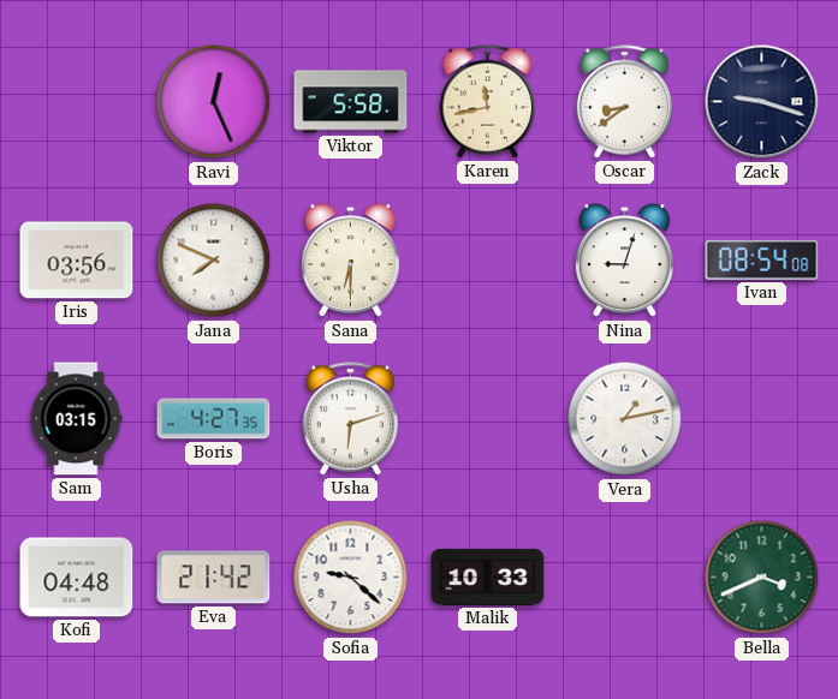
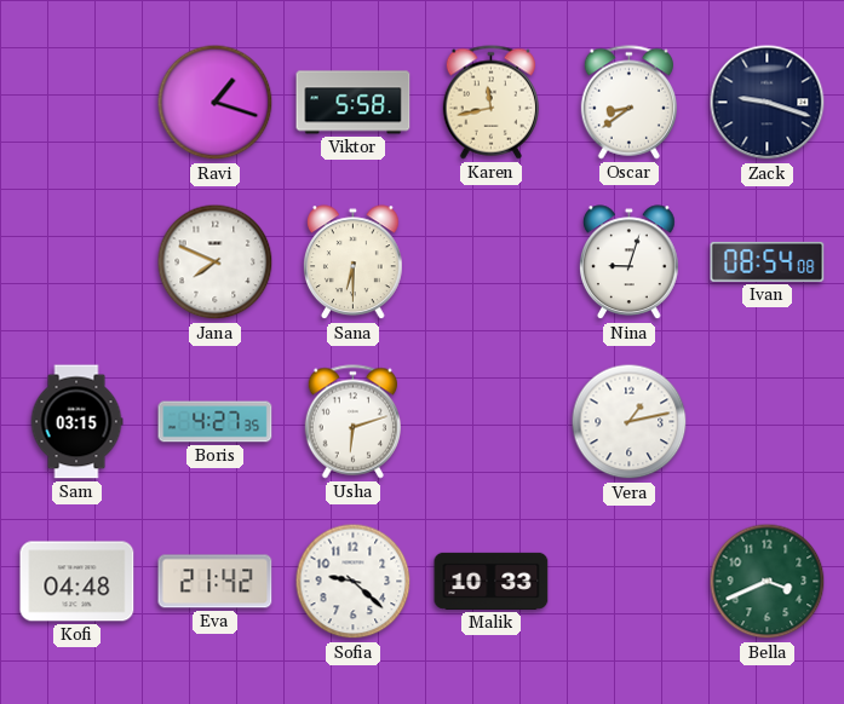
Ravi: 12:26 -> 1:18
Iris: 03:56 -> none
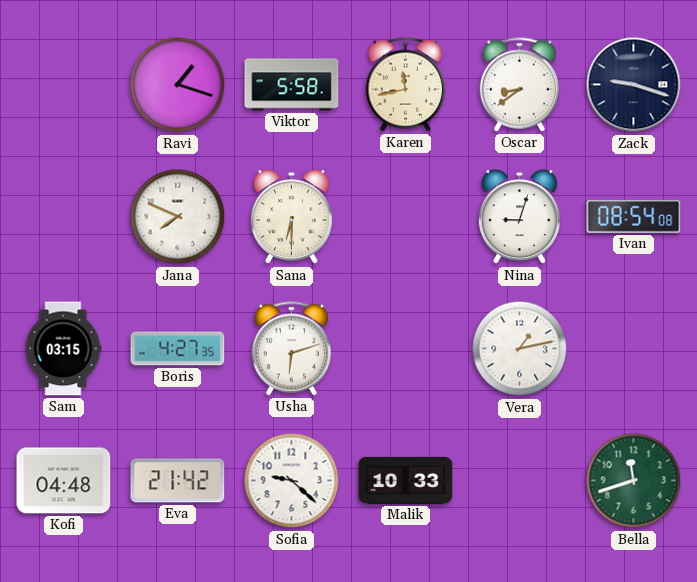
Bella: 3:41 -> 11:42
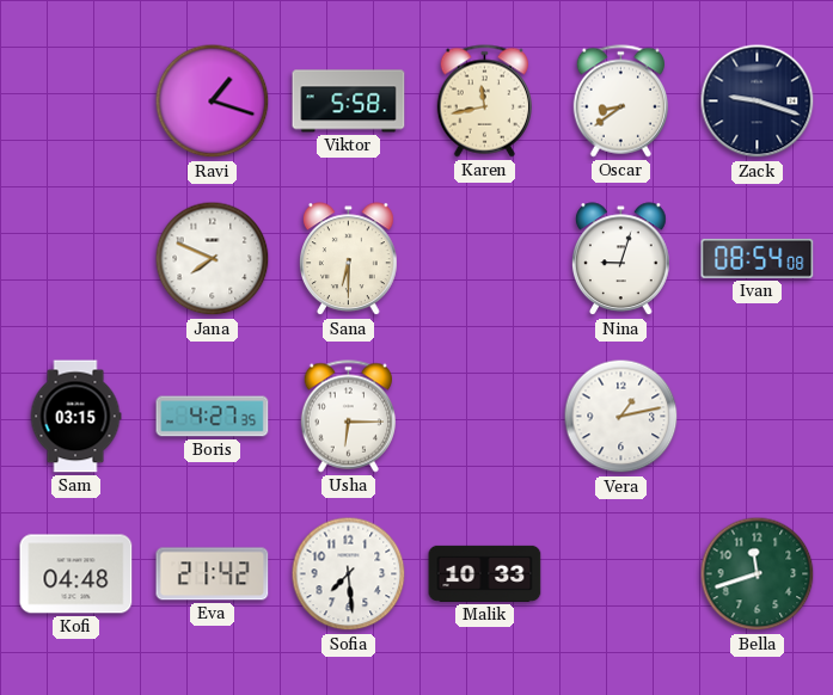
Usha: 6:12 -> 6:15
Sofia: 9:22 -> 7:29
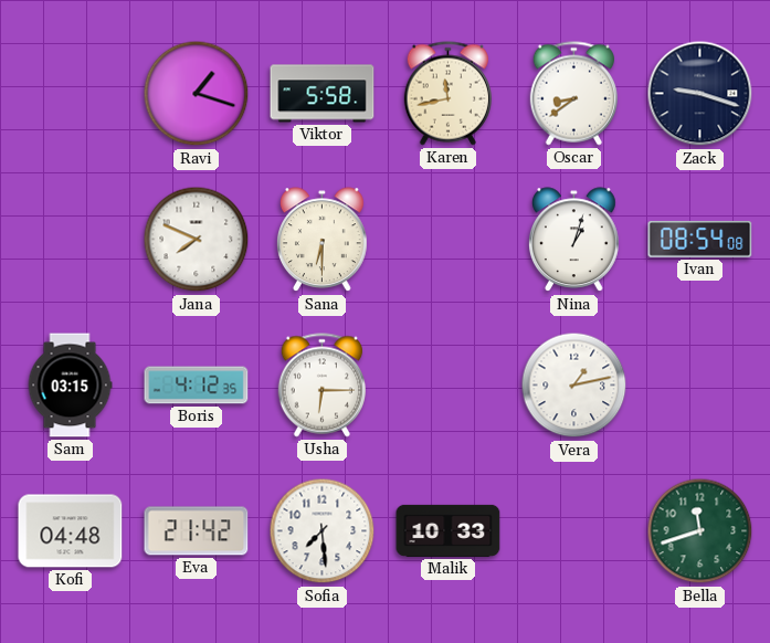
Nina: 9:03 -> 1:03
Boris: 4:27 -> 4:12
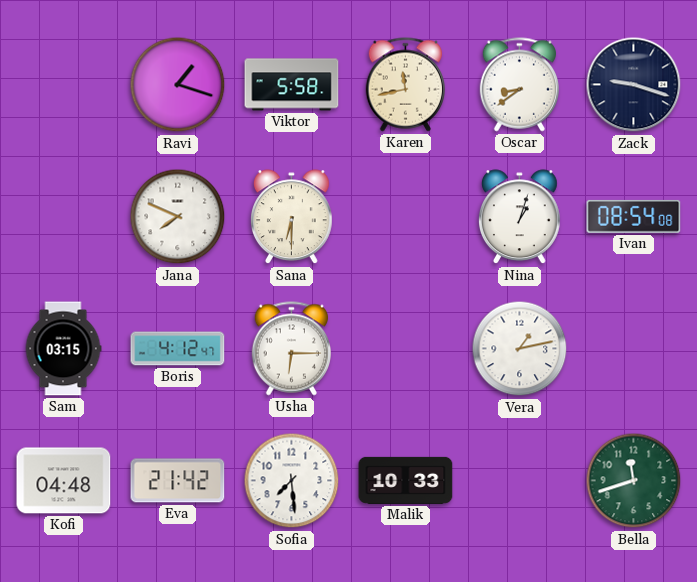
Boris: 4:12:35 -> 4:12:47
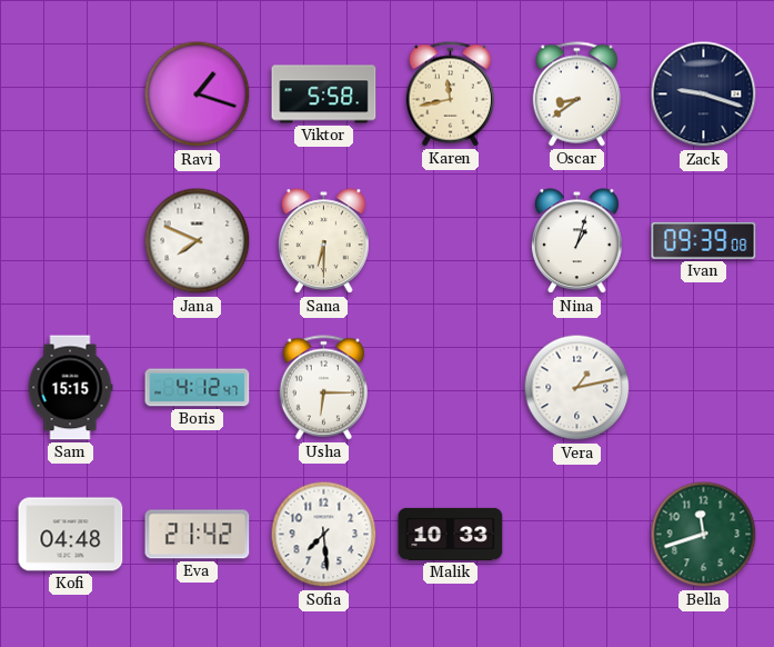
Ivan: 08:54 -> 09:39
Sam: 03:15 -> 15:15
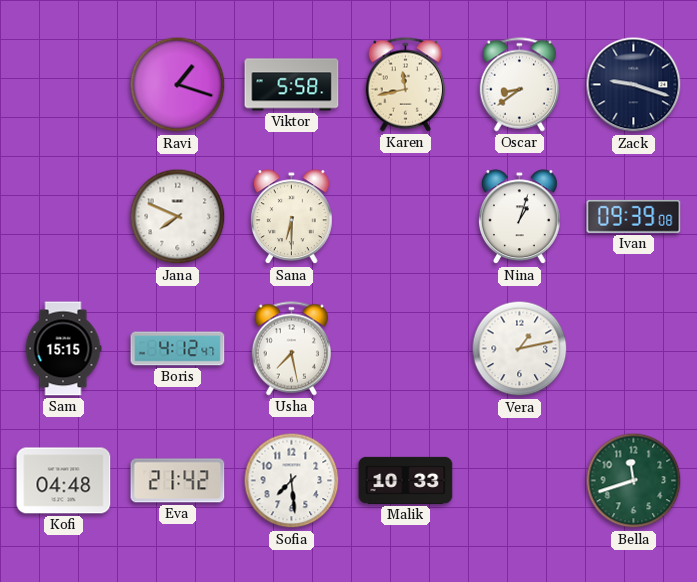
Usha: 6:15 -> 7:28
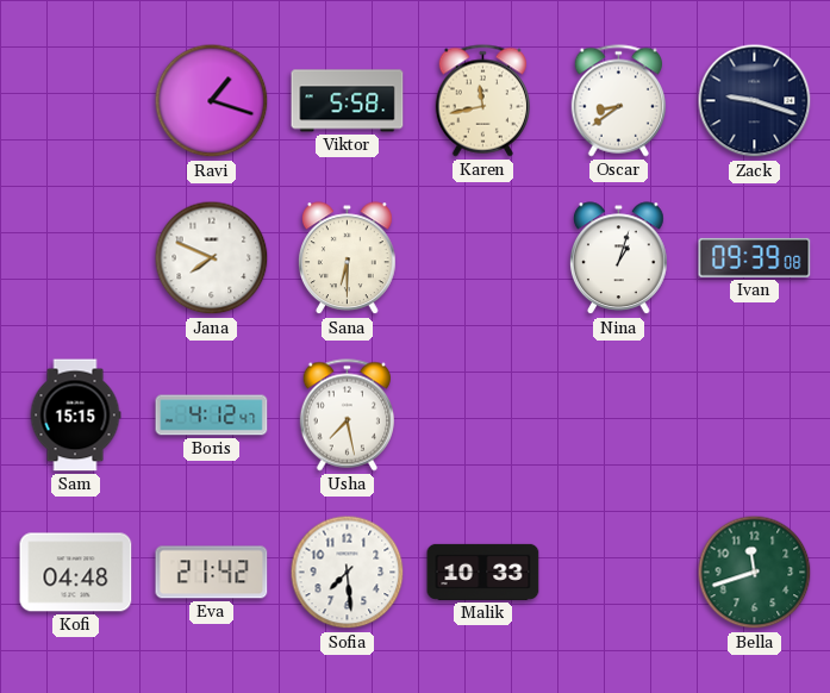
Vera: 1:13 -> none
